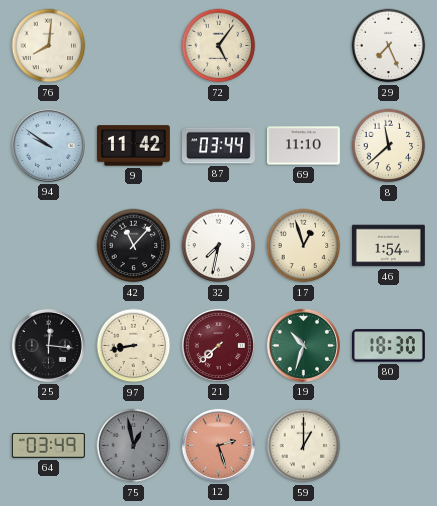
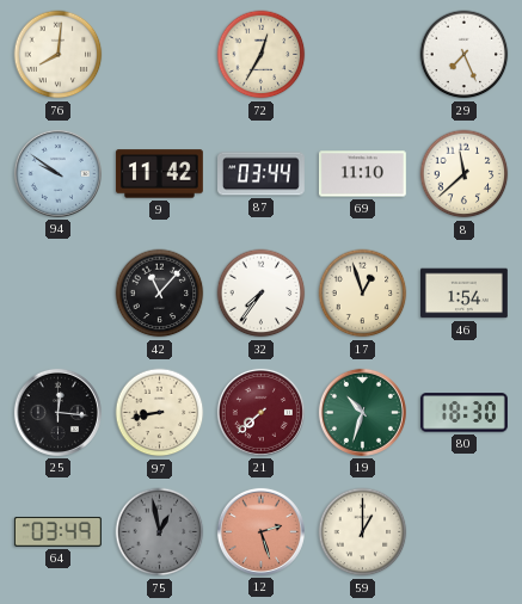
72: 5:06 -> 12:35
32: 7:32 -> 7:36
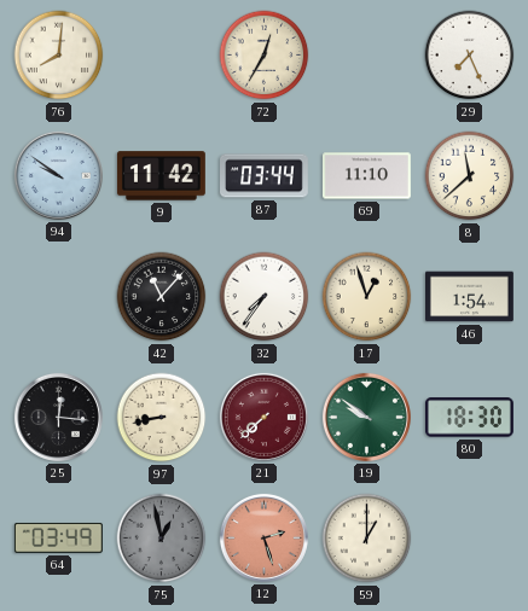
19: 10:33 -> 9:51
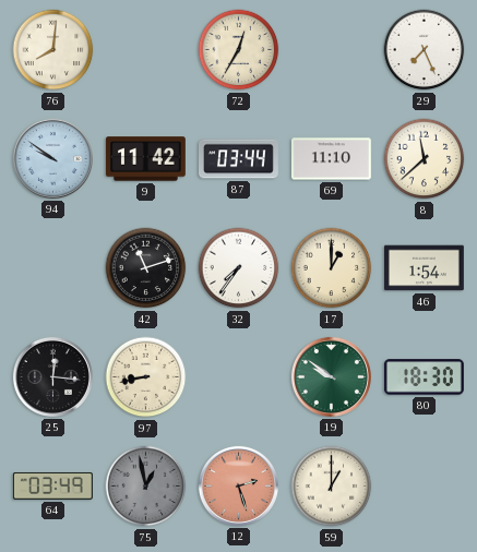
42: 11:07 -> 11:12
17: 12:57 -> 1:00
21: 7:38 -> none
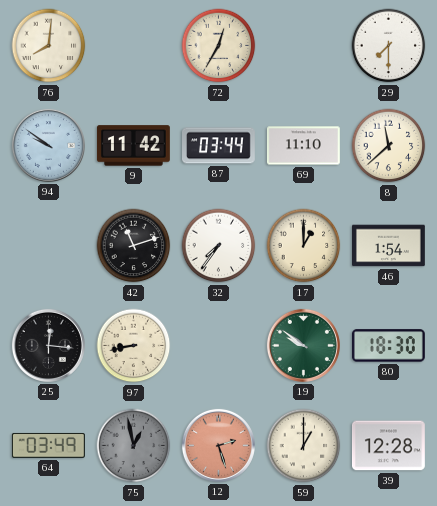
29: 7:26 -> 7:30
39: none -> 12:28
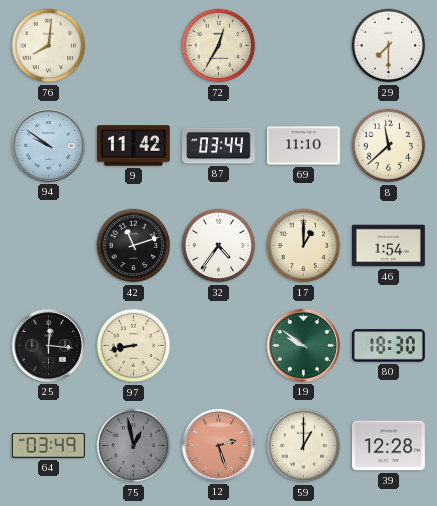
32: 7:36 -> 4:36
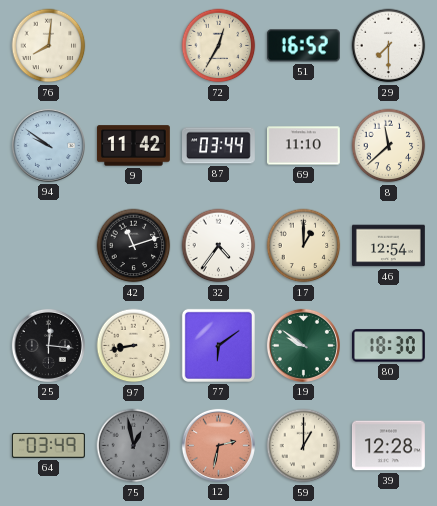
51: none -> 16:52
46: 1:54 -> 12:54
77: none -> 6:09
12: 2:27 -> 2:32
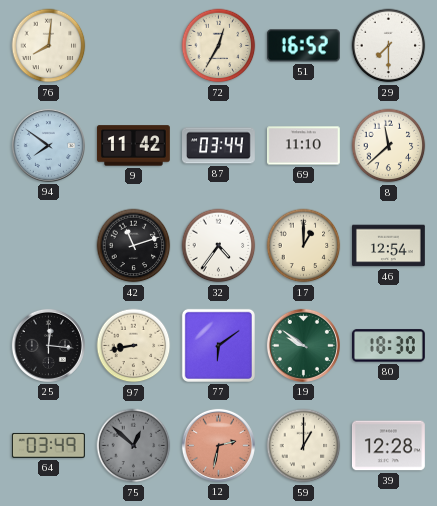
94: 9:51 -> 7:51
75: 12:58 -> 12:52
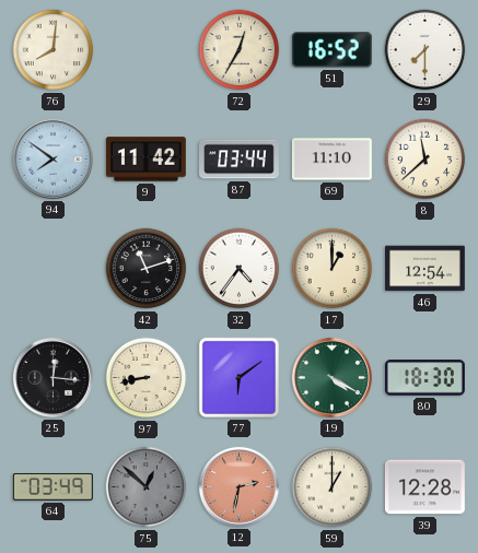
19: 9:51 -> 4:20
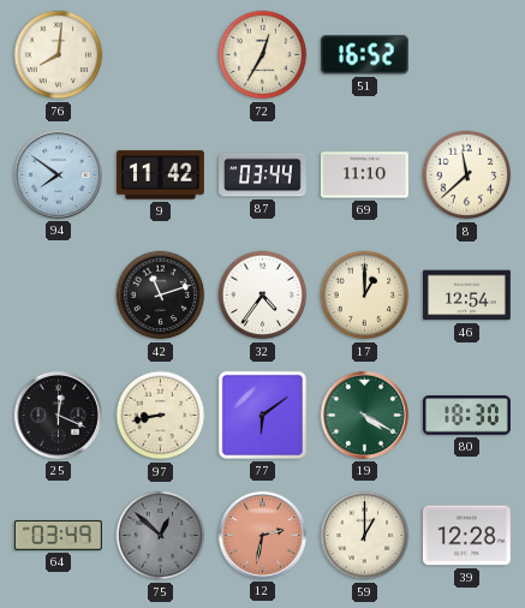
29: 7:30 -> none
25: 12:16 -> 12:19
